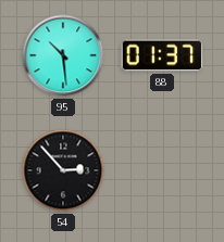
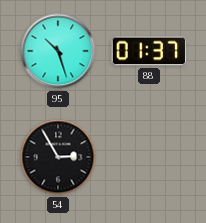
95: 10:29 -> 10:27
54: 2:53 -> 2:55
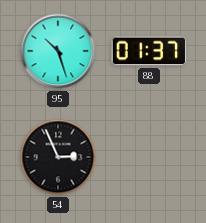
54: 2:55 -> 2:56
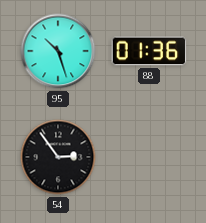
88: 01:37 -> 01:36
54: 2:56 -> 2:54
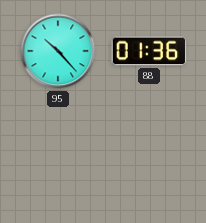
95: 10:27 -> 10:23
54: 2:54 -> none
